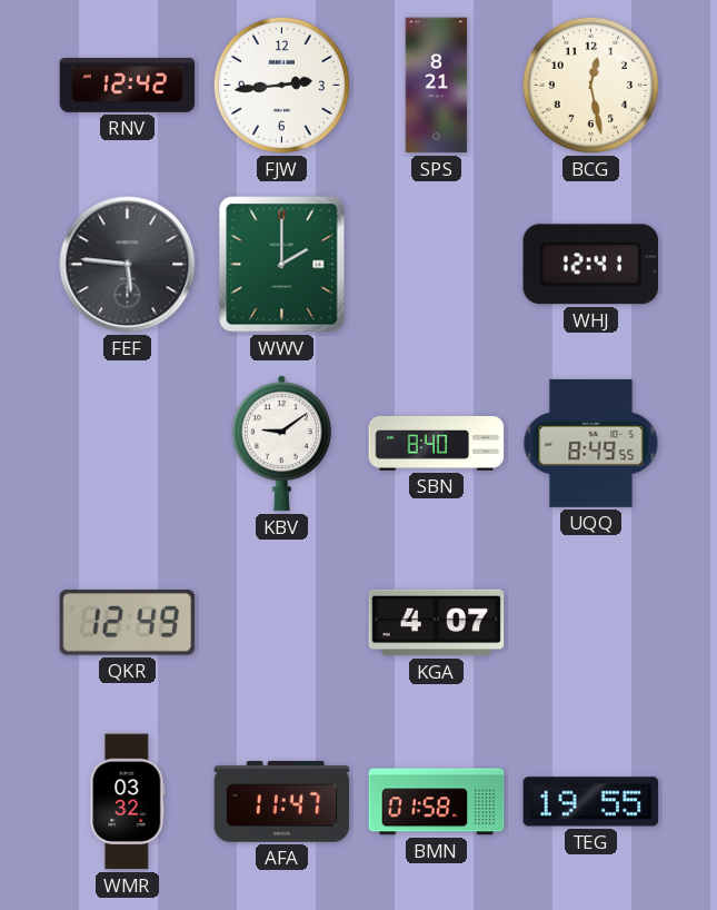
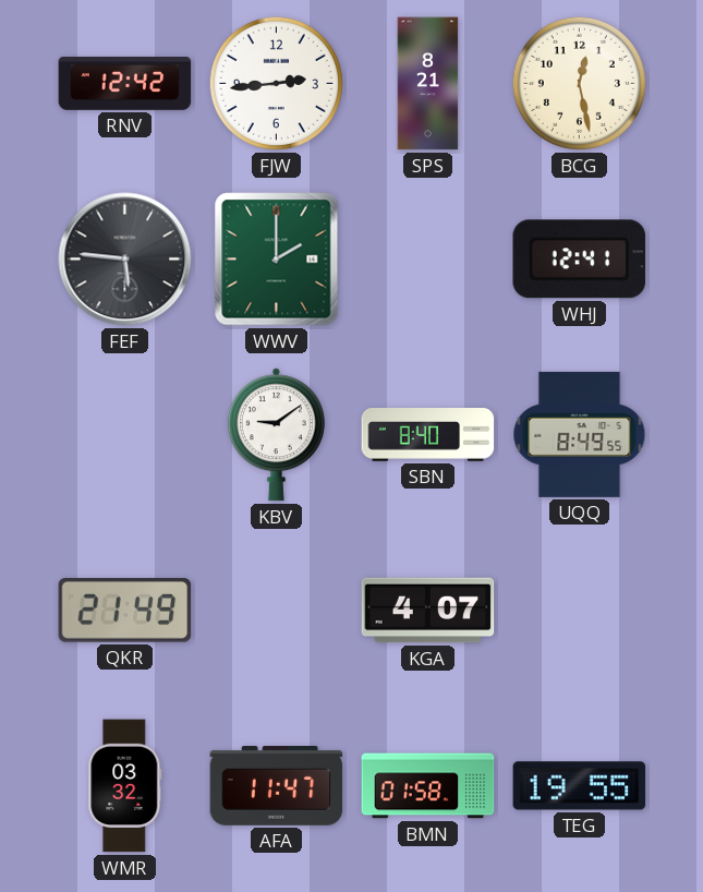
QKR: 12:49 -> 21:49
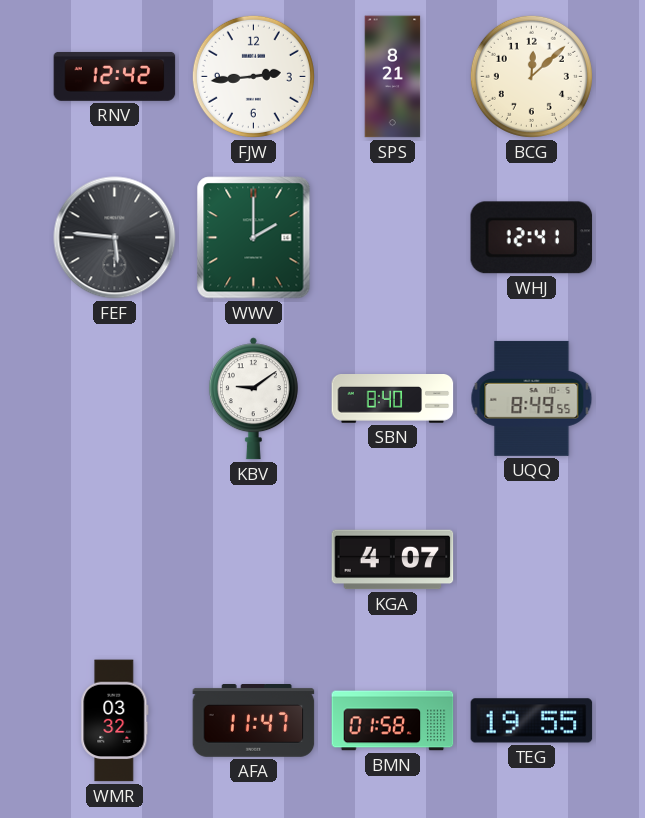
BCG: 12:28 -> 12:08
QKR: 21:49 -> none
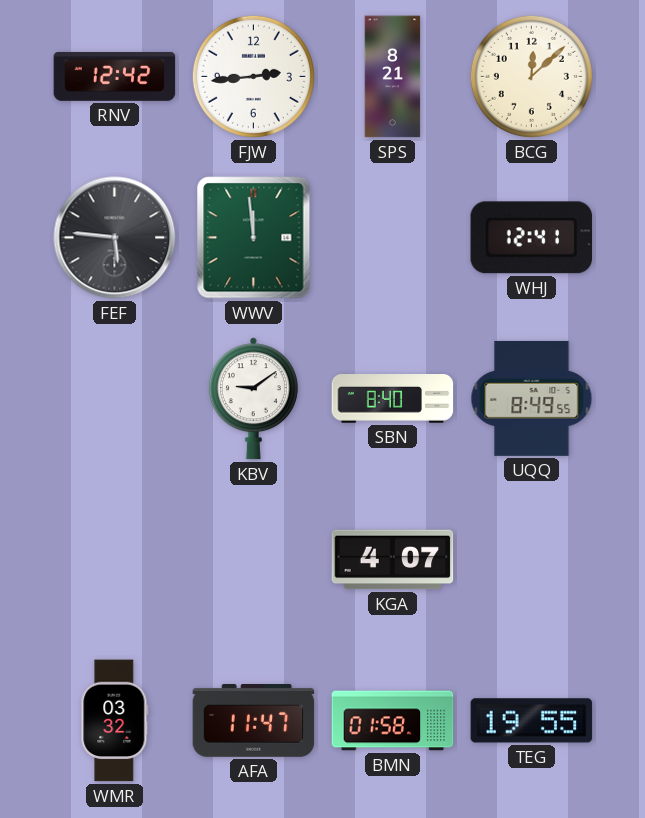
WWV: 2:00 -> 11:59
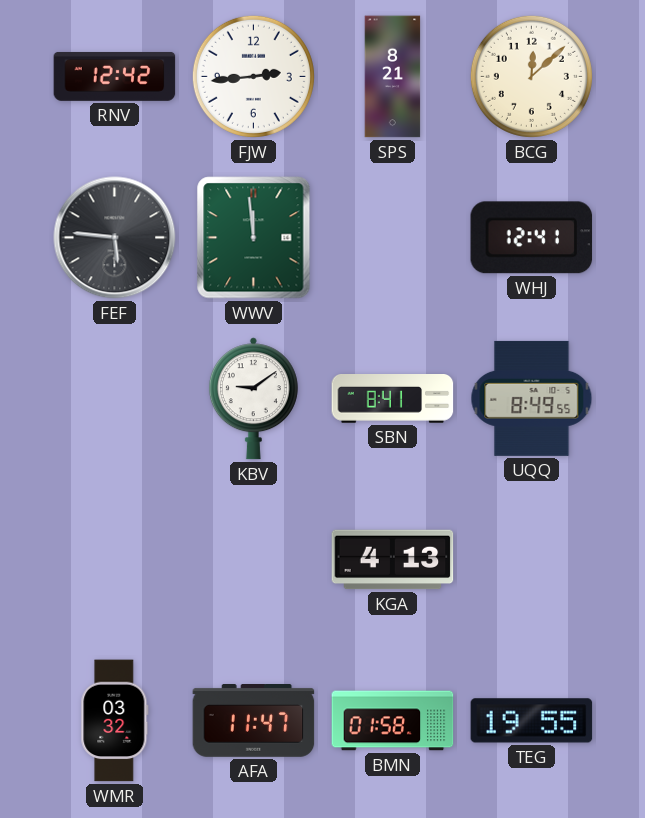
SBN: 8:40 -> 8:41
KGA: 4:07 -> 4:13
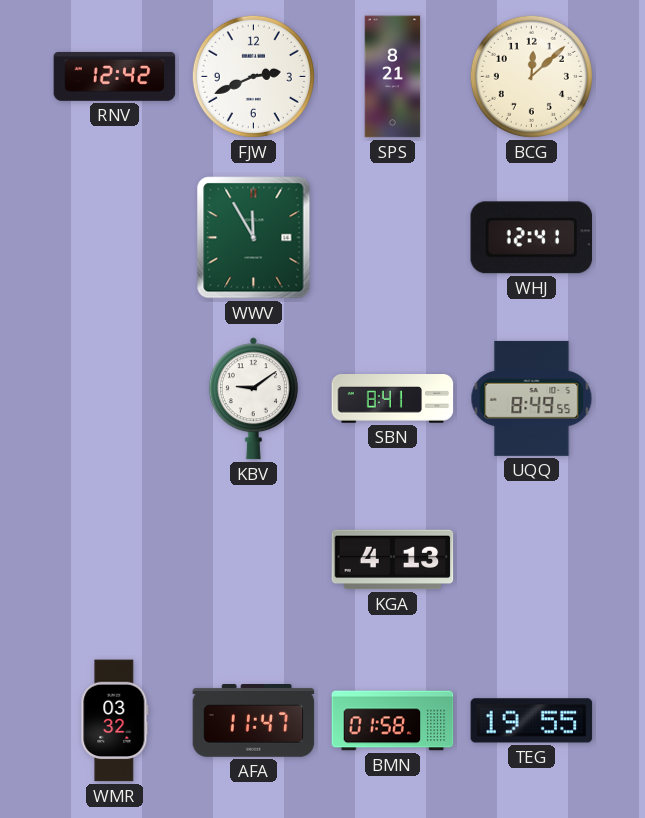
FJW: 2:44 -> 2:41
FEF: 5:46 -> none
WWV: 11:59 -> 11:55
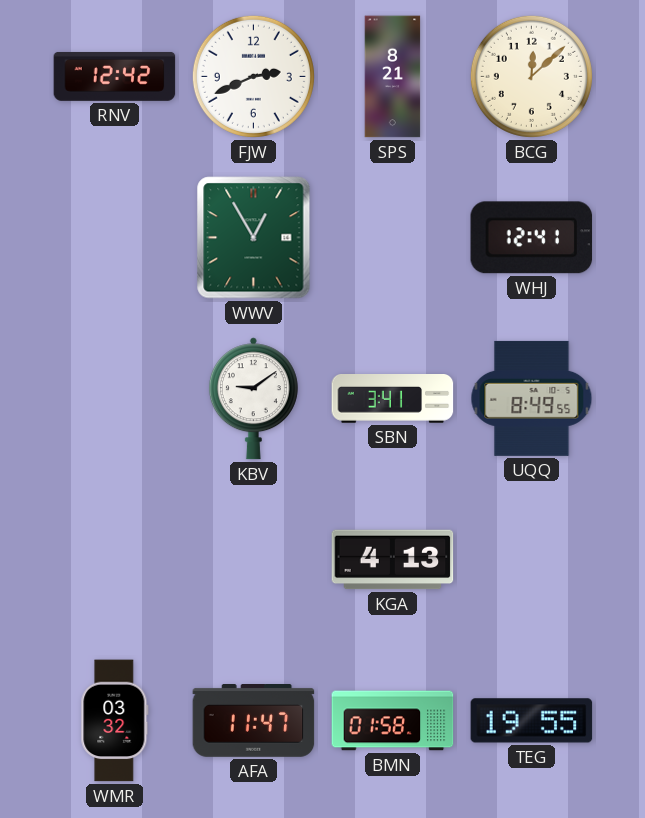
WWV: 11:55 -> 12:55
SBN: 8:41 -> 3:41
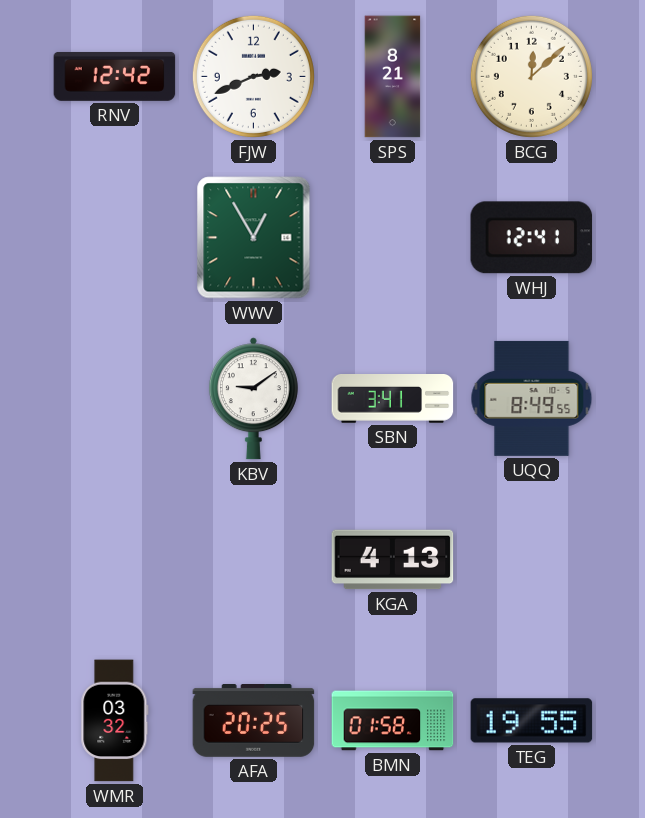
AFA: 11:47 -> 20:25
